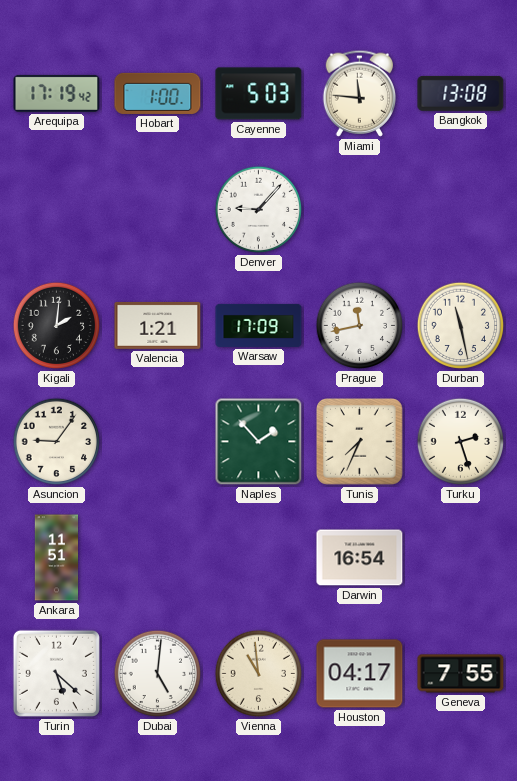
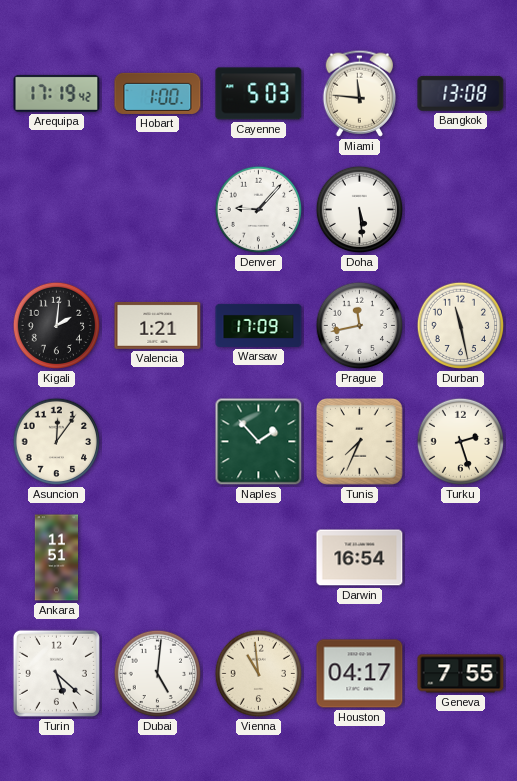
Doha: none -> 5:29
Asuncion: 9:06 -> 12:06
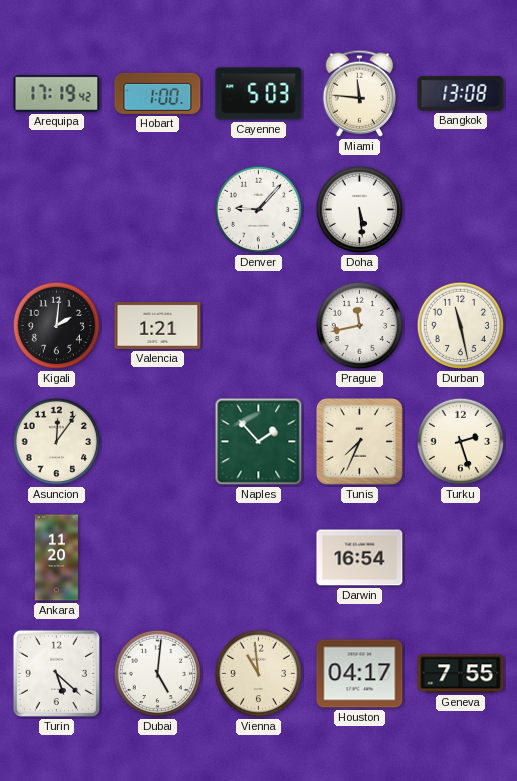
Warsaw: 17:09 -> none
Ankara: 11:51 -> 11:20
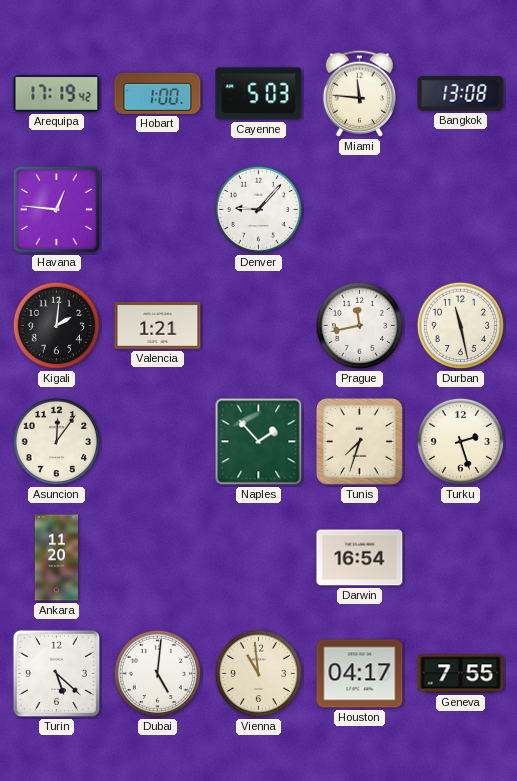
Havana: none -> 12:46
Doha: 5:29 -> none
Tunis: 7:34 -> 7:33
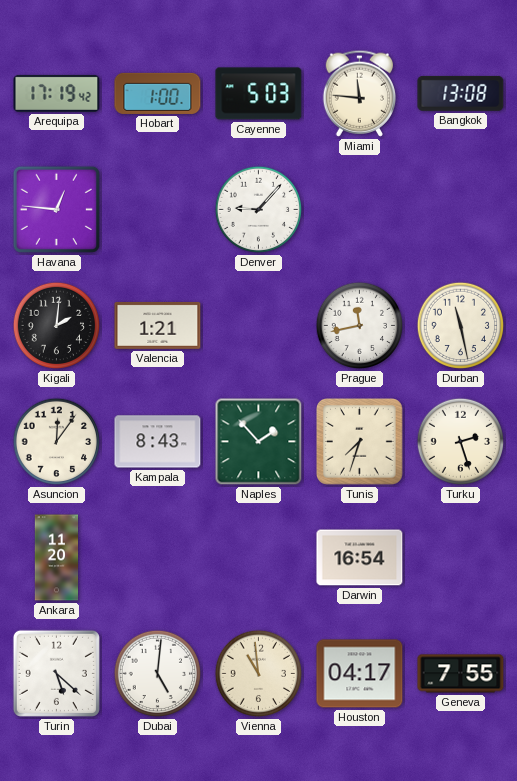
Kampala: none -> 8:43
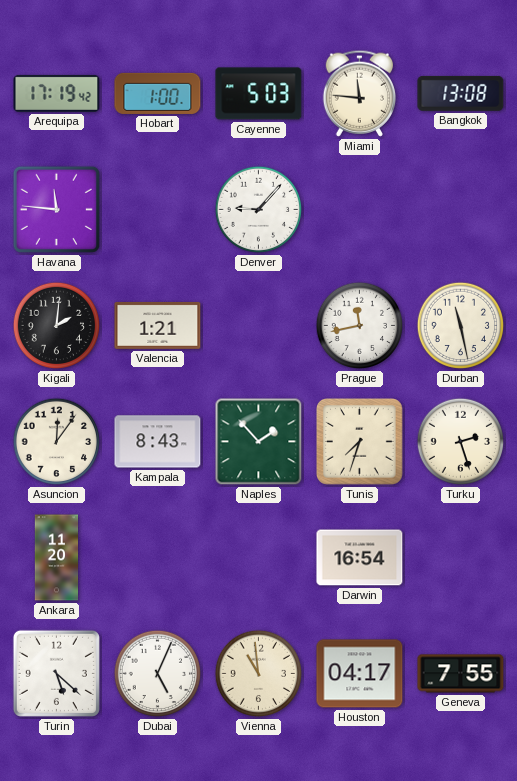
Havana: 12:46 -> 11:46
Dubai: 5:01 -> 5:04
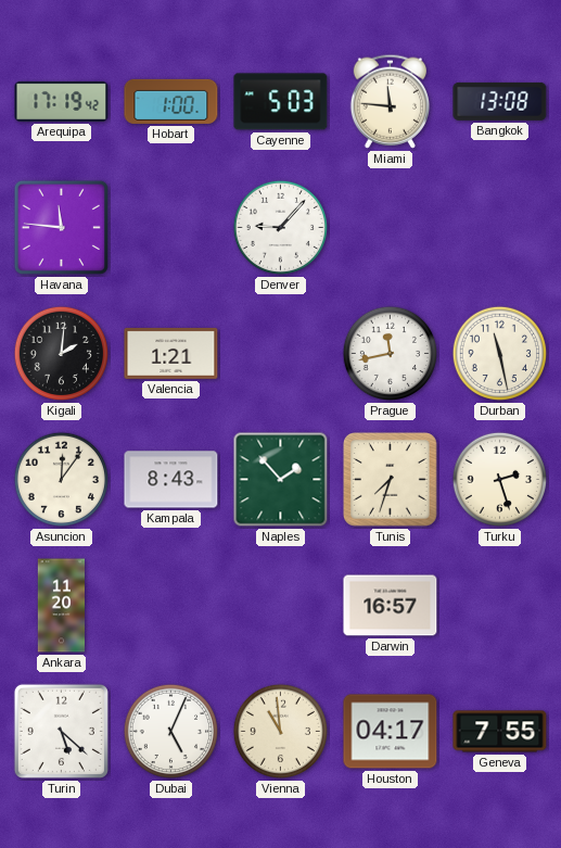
Darwin: 16:54 -> 16:57
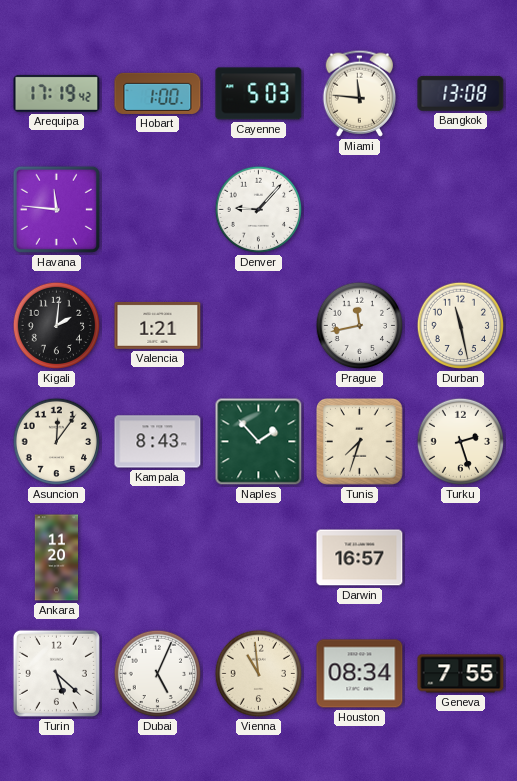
Houston: 04:17 -> 08:34
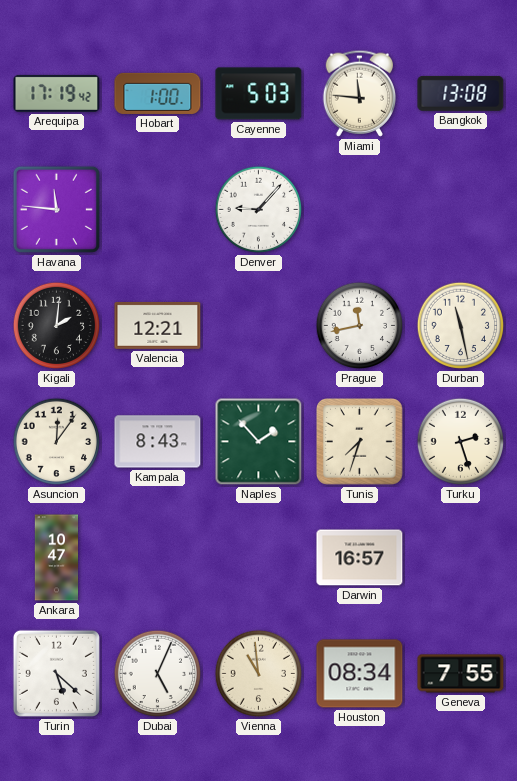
Valencia: 1:21 -> 12:21
Ankara: 11:20 -> 10:47
